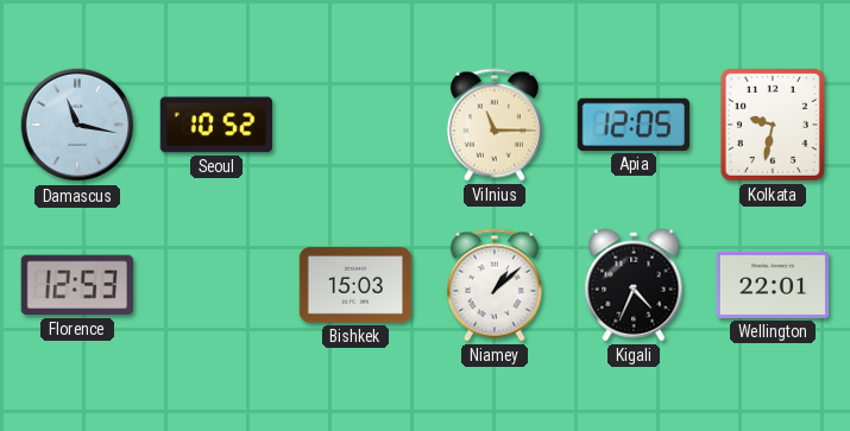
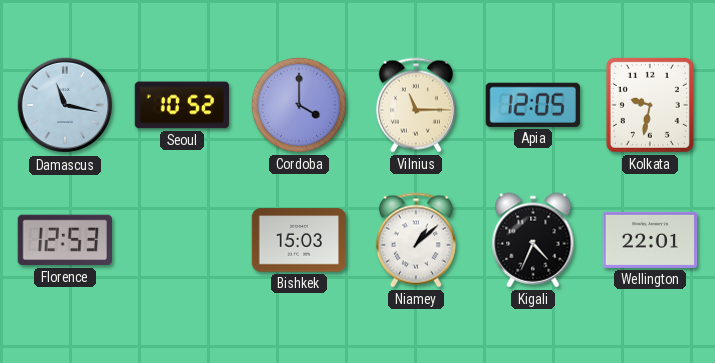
Cordoba: none -> 4:00
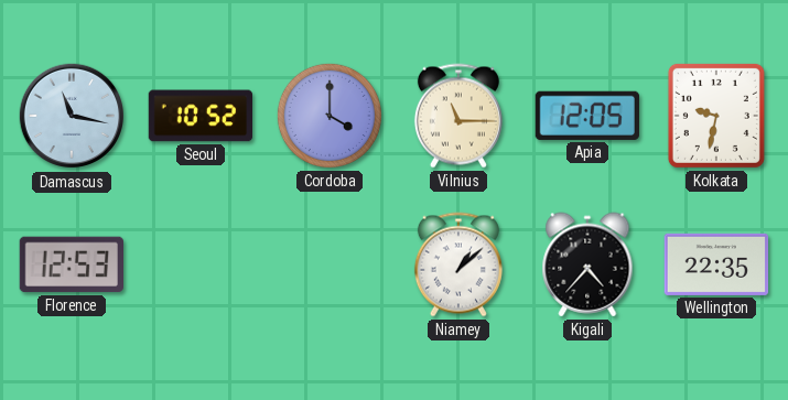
Bishkek: 15:03 -> none
Kigali: 4:34 -> 4:37
Wellington: 22:01 -> 22:35
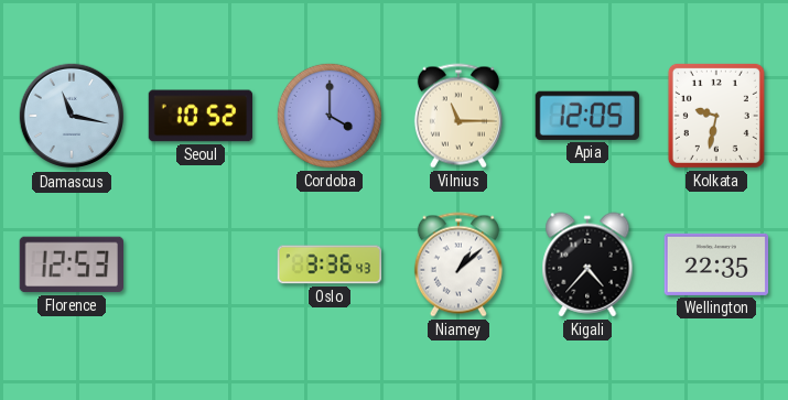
Oslo: none -> 3:36
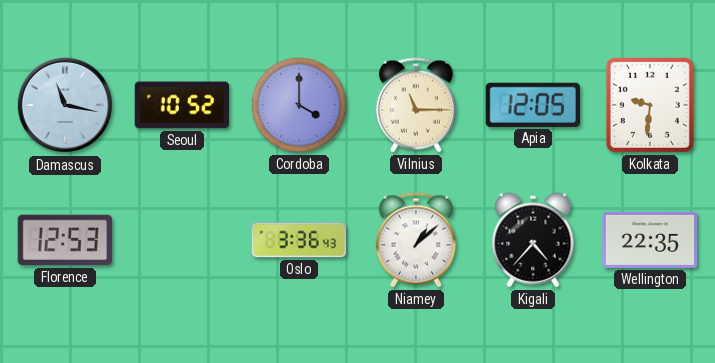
Kolkata: 9:32 -> 9:31
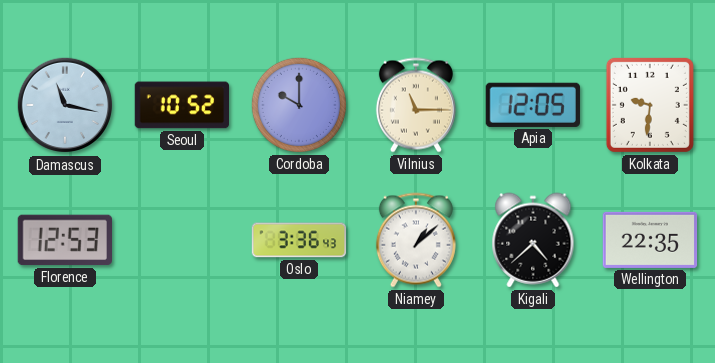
Cordoba: 4:00 -> 10:00
Kigali: 4:37 -> 4:38
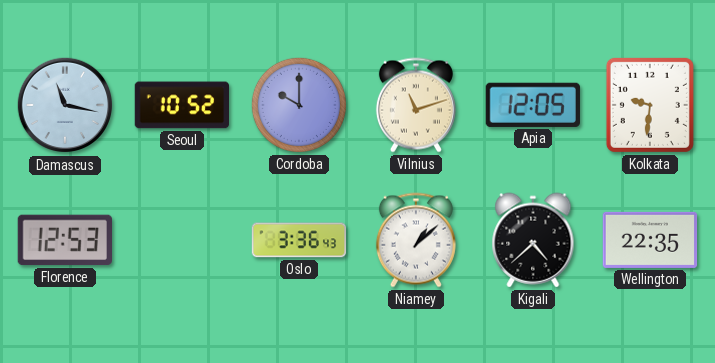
Vilnius: 11:15 -> 11:12
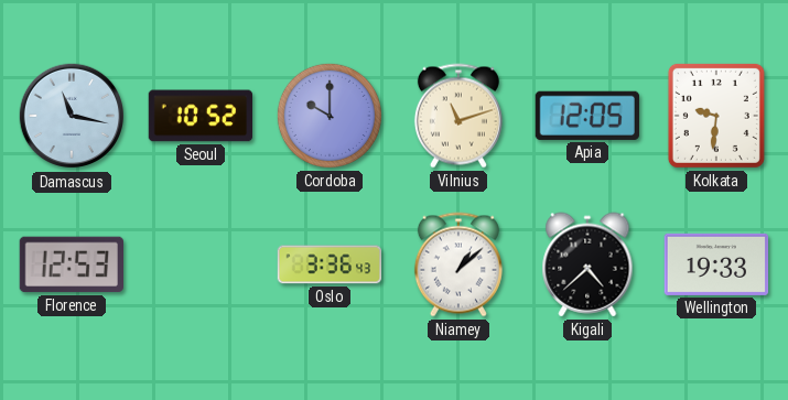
Wellington: 22:35 -> 19:33
